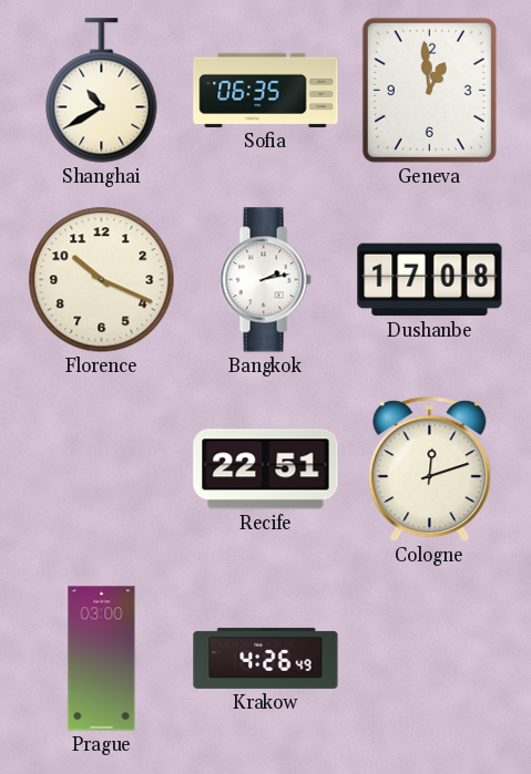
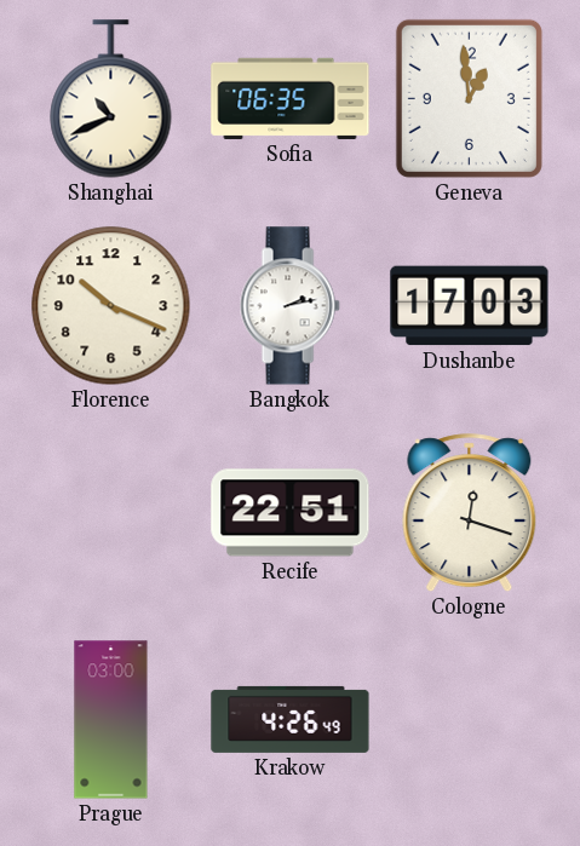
Shanghai: 10:40 -> 10:41
Dushanbe: 17:08 -> 17:03
Cologne: 12:12 -> 12:18
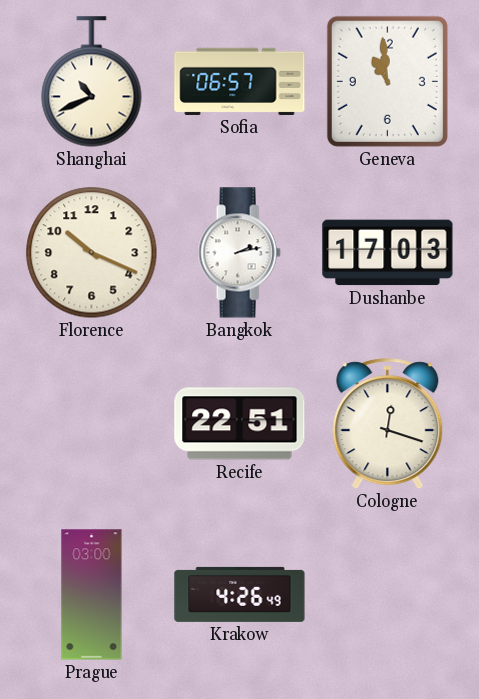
Sofia: 06:35 -> 06:57
Geneva: 12:59 -> 10:59
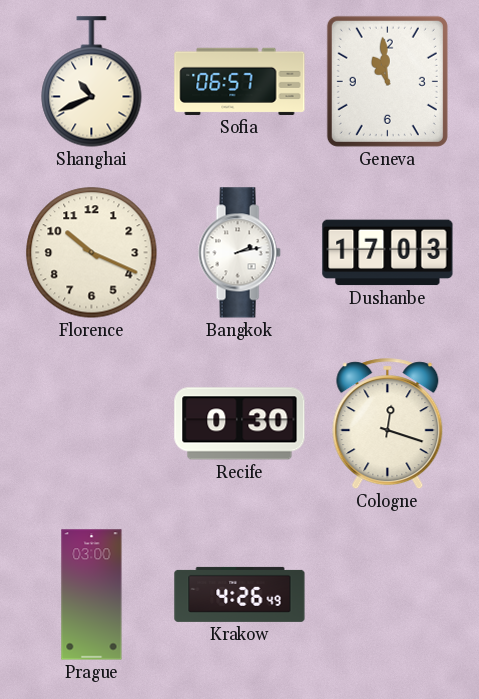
Recife: 22:51 -> 0:30
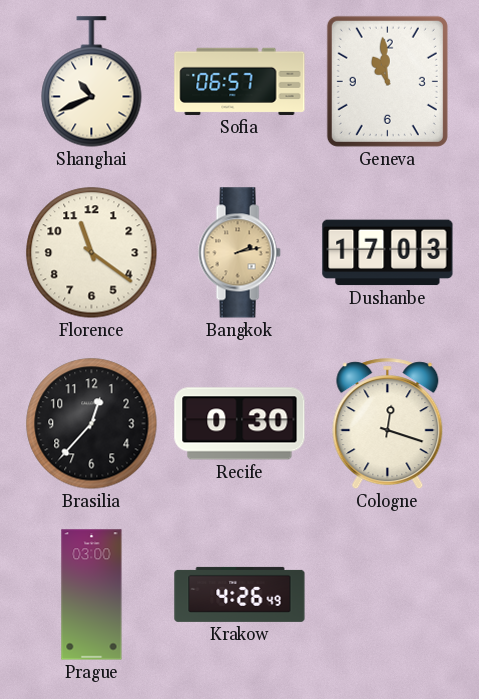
Florence: 10:19 -> 11:21
Bangkok dial: white -> champagne
Brasilia: none -> 12:37
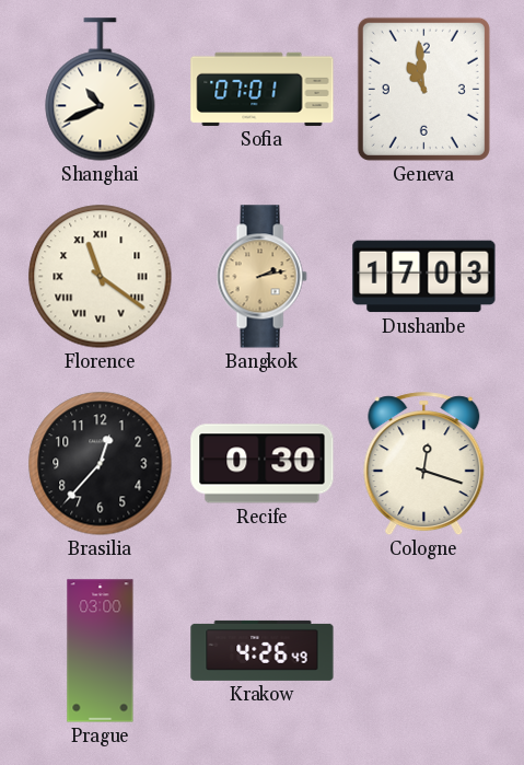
Sofia: 06:57 -> 07:01
Florence numerals: Arabic -> Roman
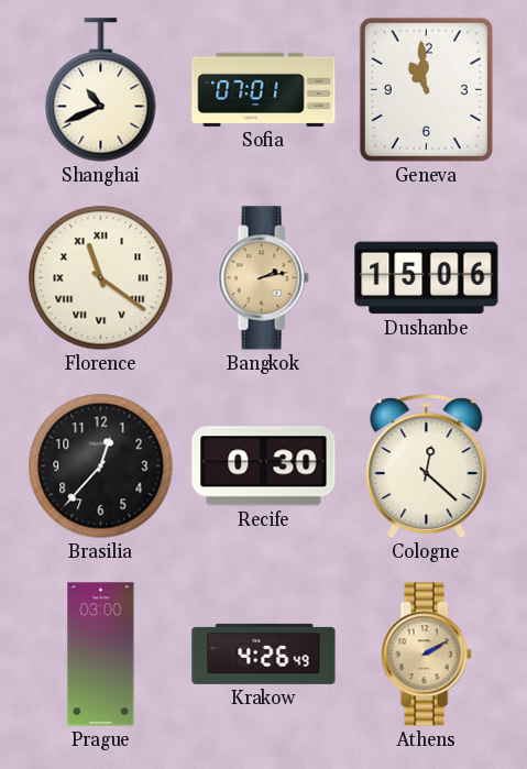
Dushanbe: 17:03 -> 15:06
Cologne: 12:18 -> 12:22
Athens: none -> 2:10
